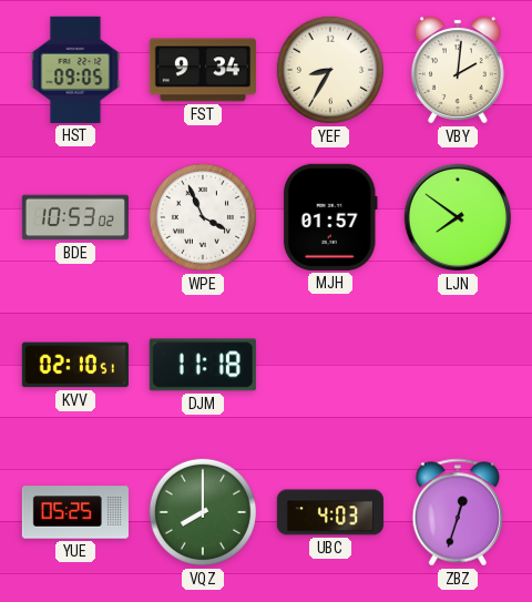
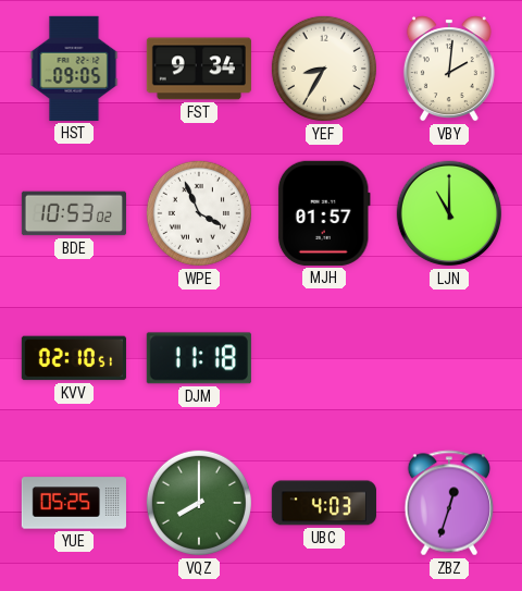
LJN: 7:51 -> 11:00
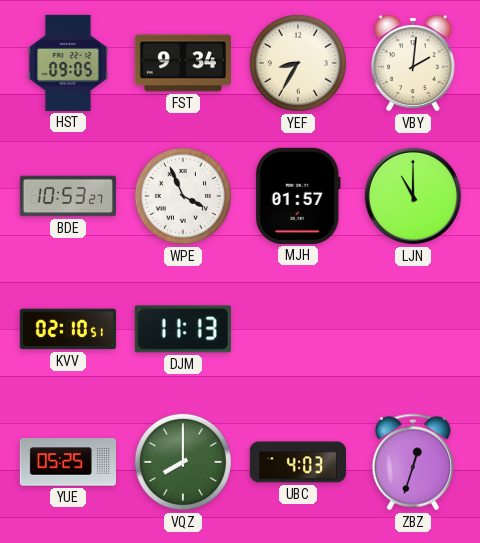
BDE: 10:53:02 -> 10:53:27
DJM: 11:18 -> 11:13
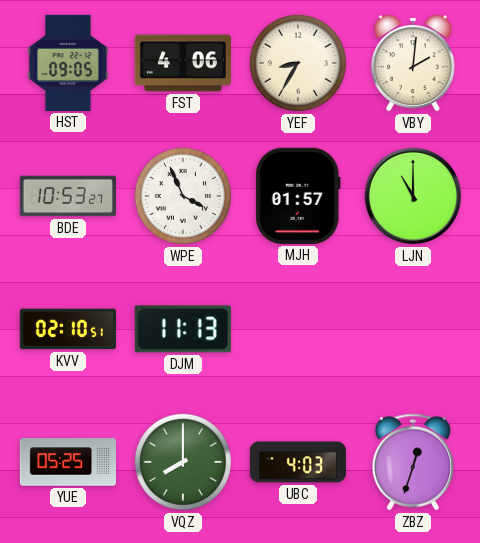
FST: 9:34 -> 4:06
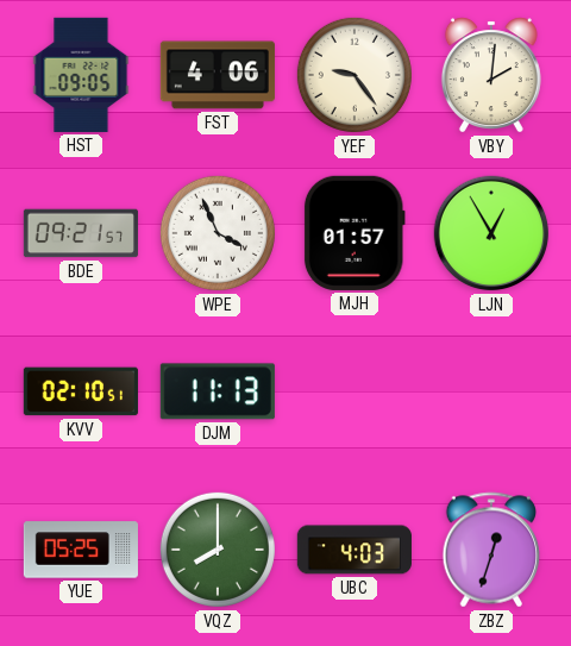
YEF: 8:35 -> 9:24
BDE: 10:53 -> 09:21
LJN: 11:00 -> 12:55
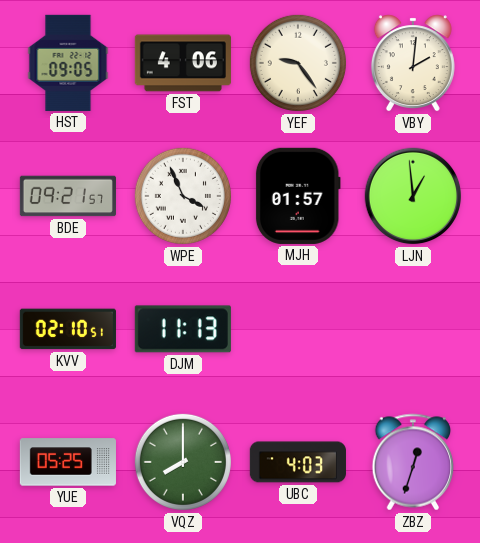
LJN: 12:55 -> 12:59
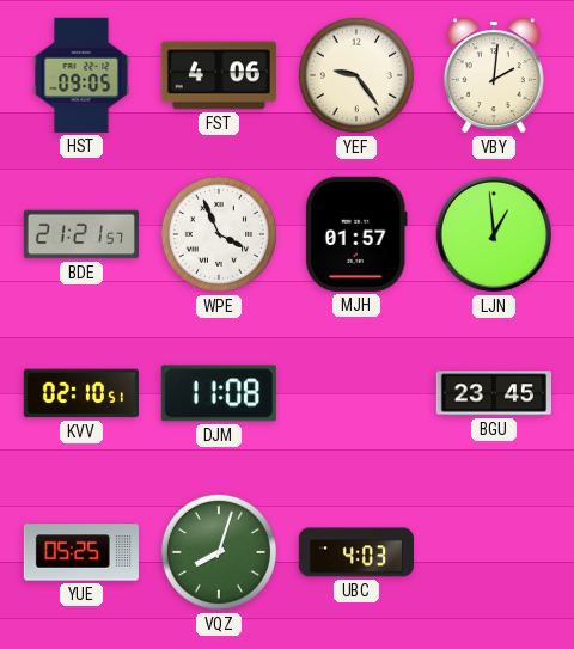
BDE: 09:21 -> 21:21
DJM: 11:13 -> 11:08
BGU: none -> 23:45
VQZ: 8:00 -> 8:03
ZBZ: 12:33 -> none
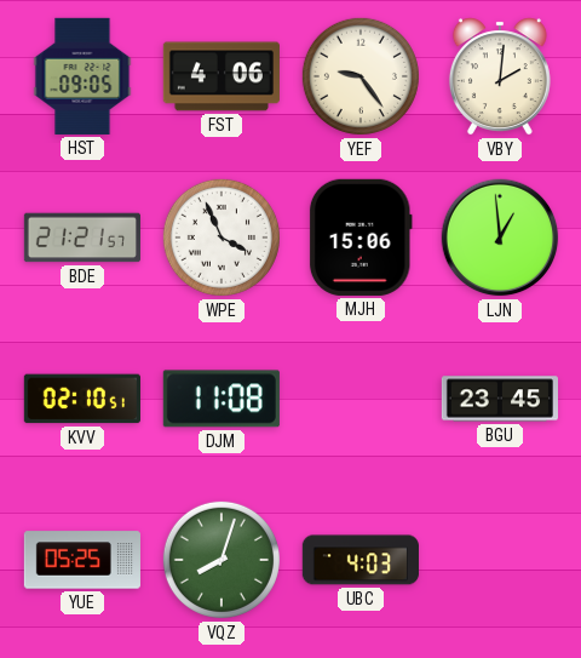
MJH: 01:57 -> 15:06
